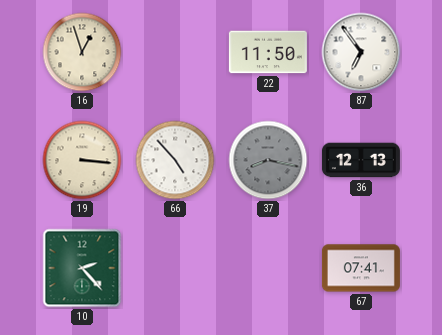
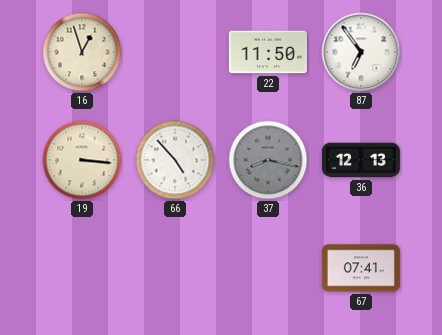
10: 2:23 -> none
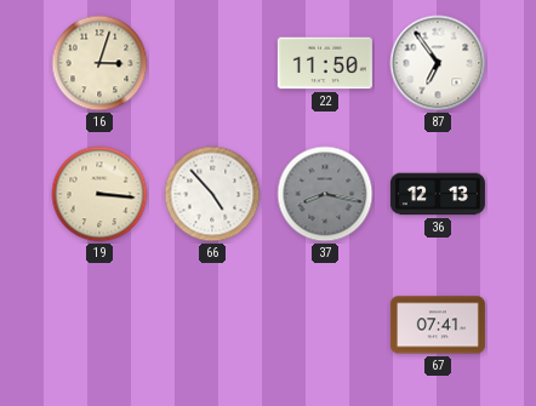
16: 12:57 -> 3:03
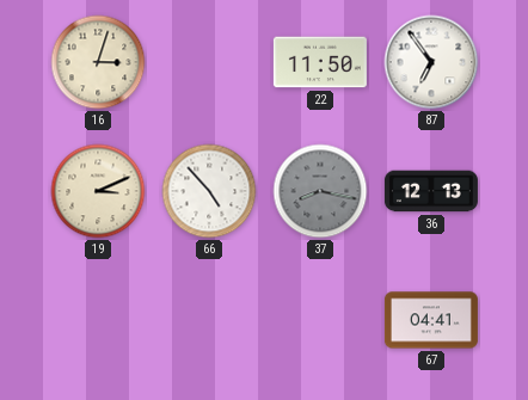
19: 3:16 -> 3:11
67: 07:41 -> 04:41
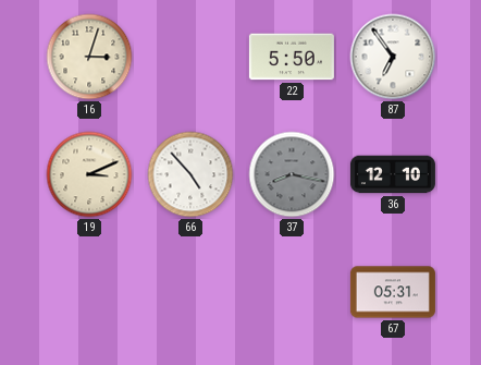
22: 11:50 -> 5:50
36: 12:13 -> 12:10
67: 04:41 -> 05:31
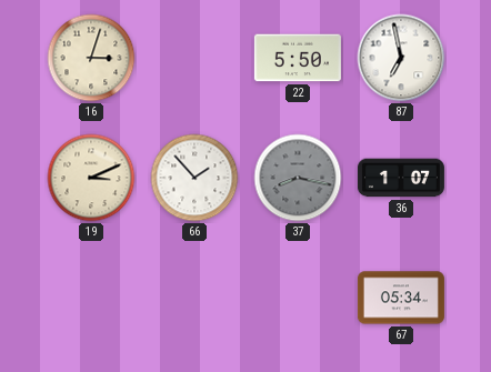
87: 6:54 -> 6:58
66: 4:53 -> 1:53
36: 12:10 -> 1:07
67: 05:31 -> 05:34
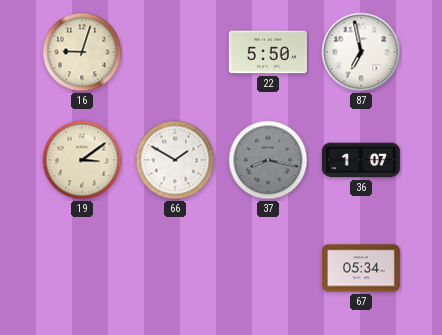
16: 3:03 -> 9:03
19: 3:11 -> 3:09
66: 1:53 -> 1:50
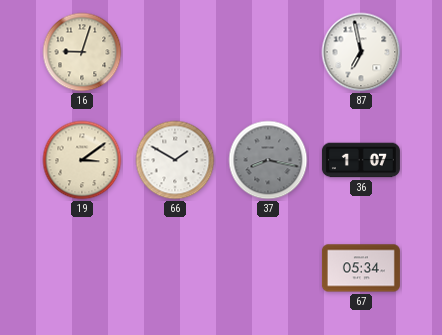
22: 5:50 -> none
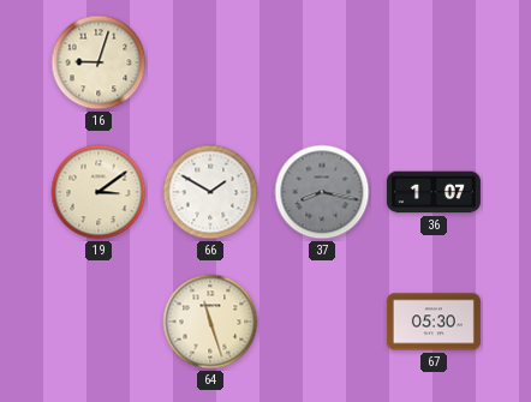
87: 6:58 -> none
64: none -> 11:27
67: 05:34 -> 05:30
